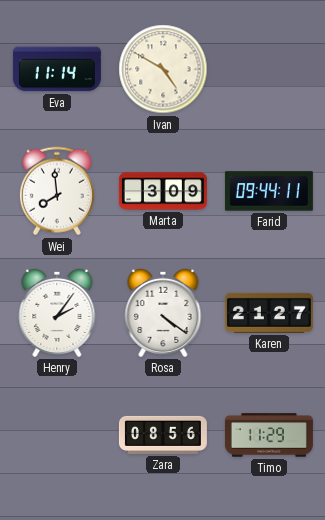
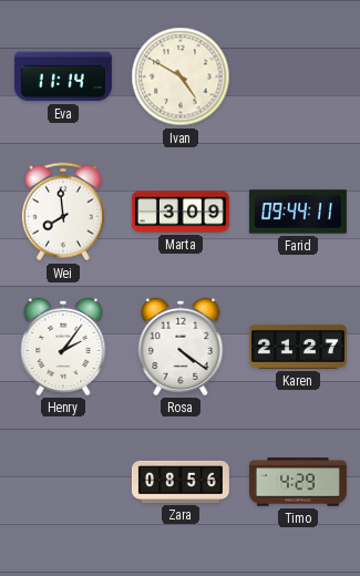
Timo: 11:29 -> 4:29
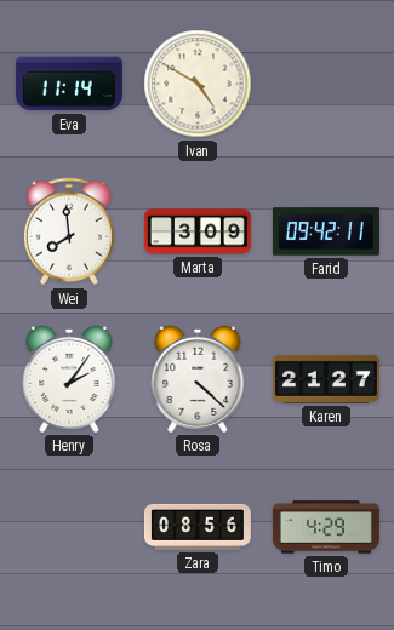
Farid: 09:44 -> 09:42
Rosa: 4:21 -> 4:22
